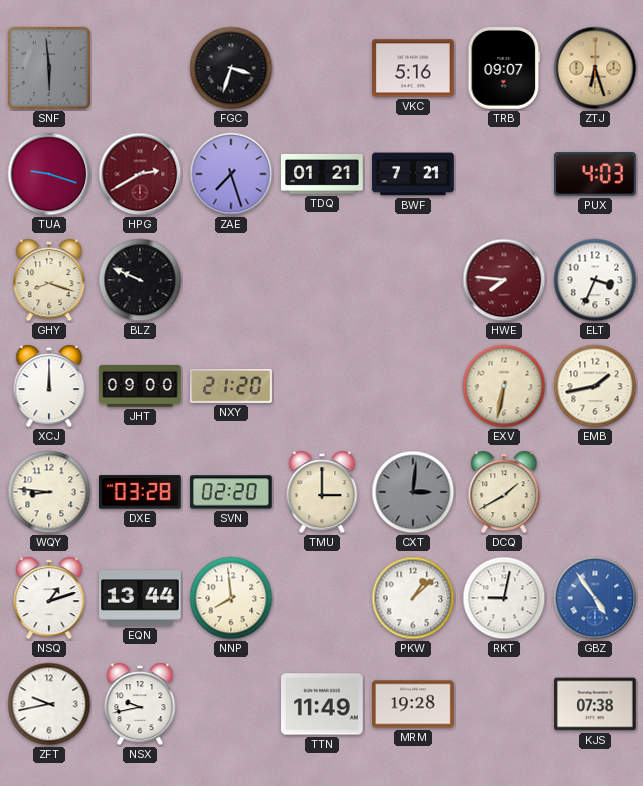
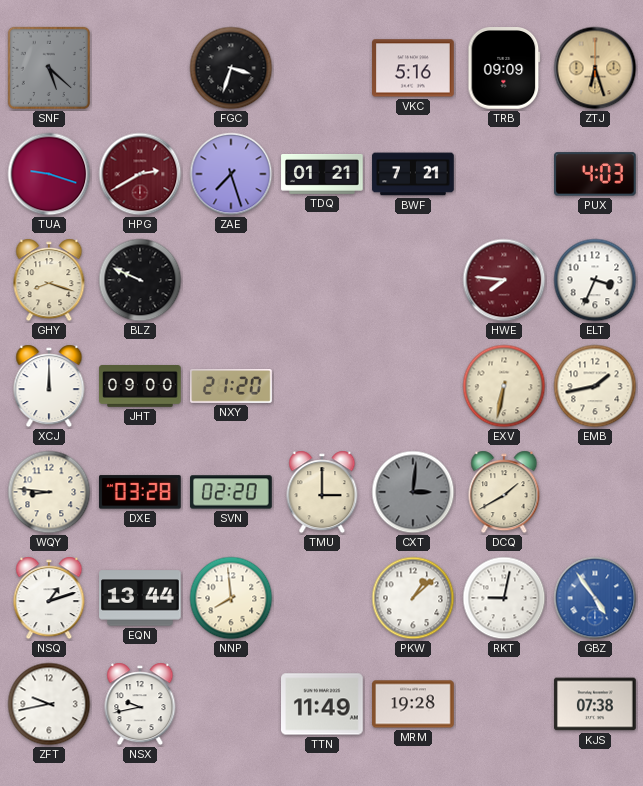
SNF: 5:59 -> 5:22
TRB: 09:07 -> 09:09
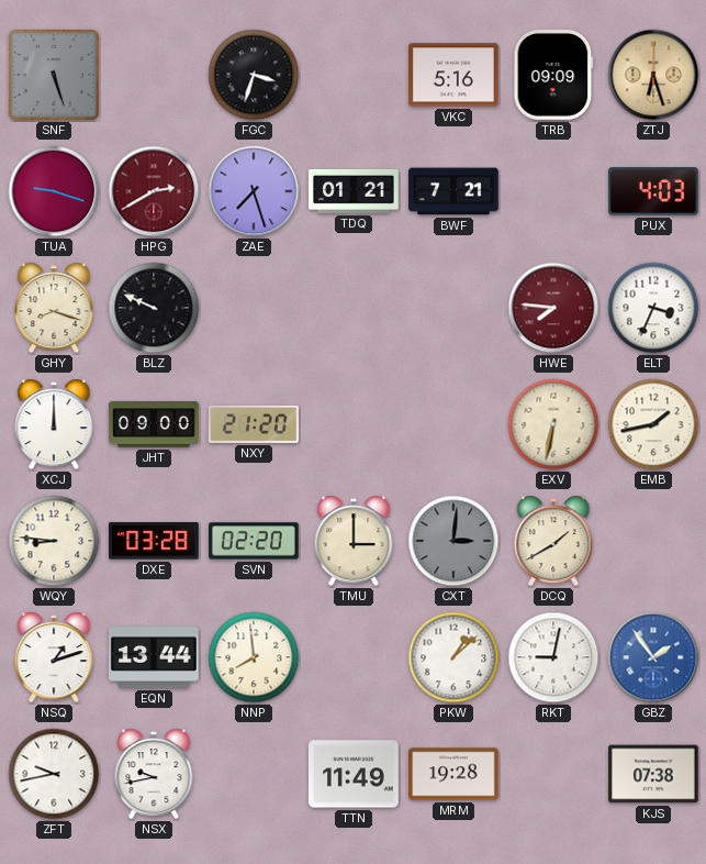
SNF: 5:22 -> 5:27
GBZ: 4:54 -> 1:54
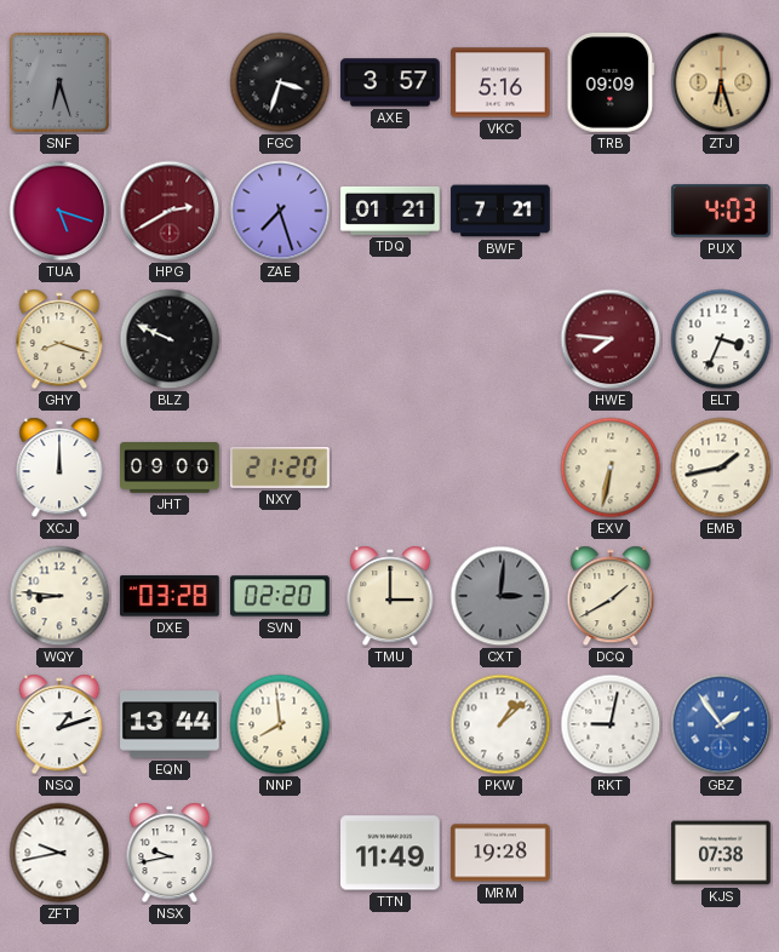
SNF: 5:27 -> 6:27
AXE: none -> 3:57
TUA: 9:18 -> 5:18
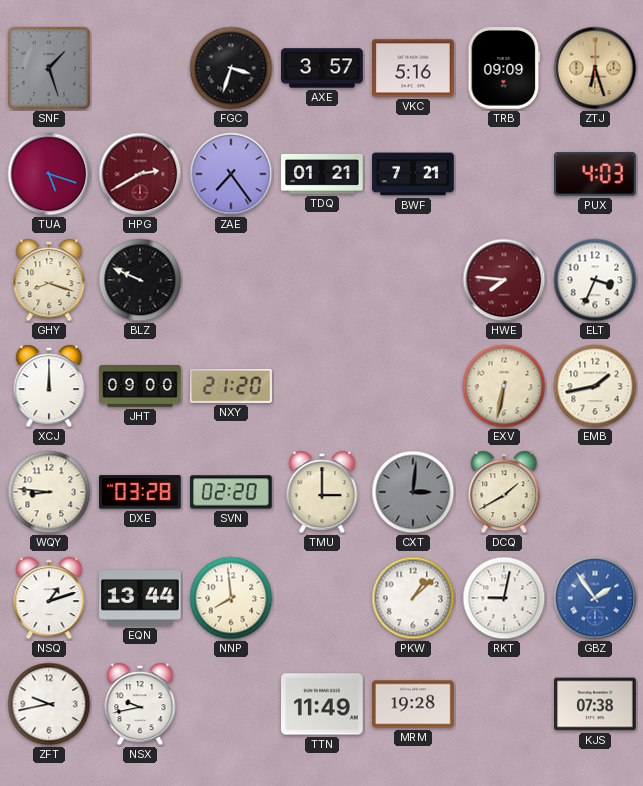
SNF: 6:27 -> 1:27
ZAE: 7:27 -> 7:24
